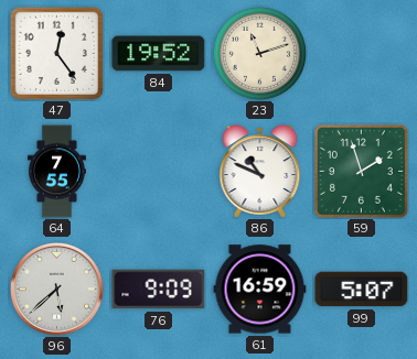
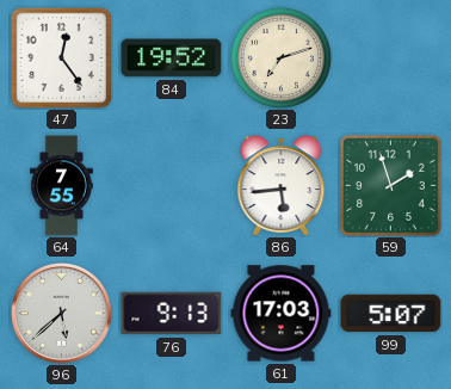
23: 11:12 -> 7:12
86: 10:49 -> 5:44
76: 9:09 -> 9:13
61: 16:59 -> 17:03
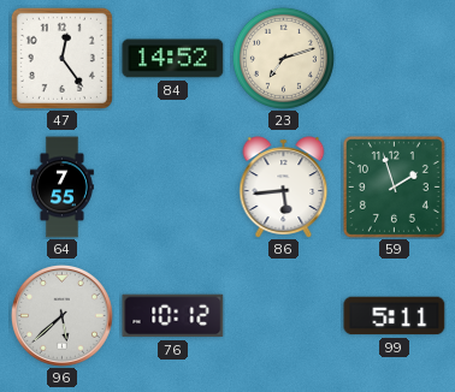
84: 19:52 -> 14:52
76: 9:13 -> 10:12
61: 17:03 -> none
99: 5:07 -> 5:11
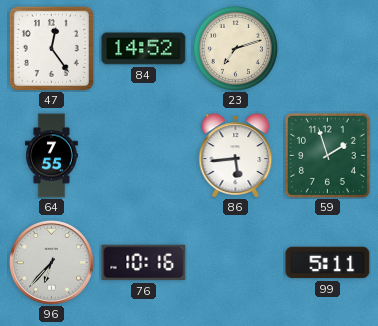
96: 5:38 -> 6:37
76: 10:12 -> 10:16
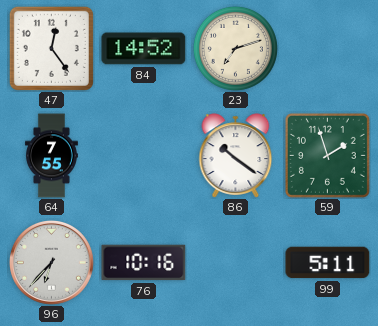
86: 5:44 -> 10:21
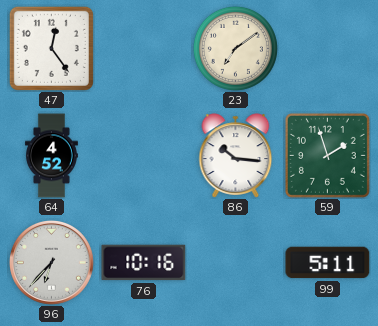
84: 14:52 -> none
23: 7:12 -> 7:09
64: 7:55 -> 4:52
86: 10:21 -> 10:16
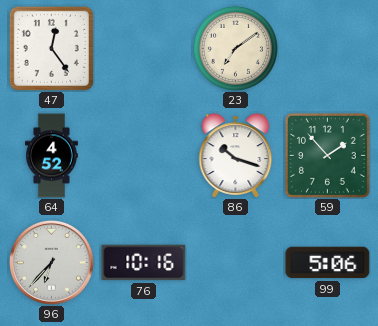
86: 10:16 -> 10:18
59: 1:57 -> 1:53
99: 5:11 -> 5:06
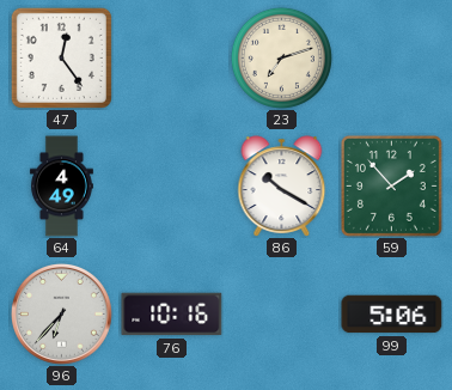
23: 7:09 -> 7:12
64: 4:52 -> 4:49
86: 10:18 -> 10:20
